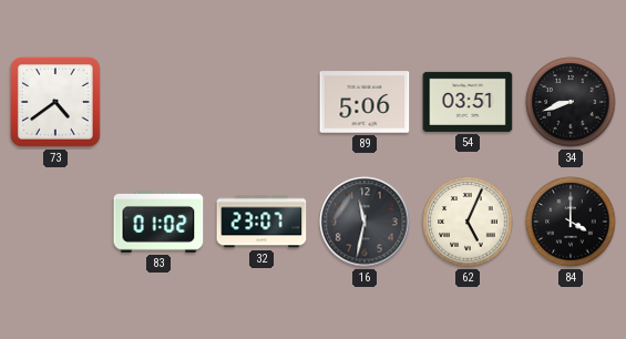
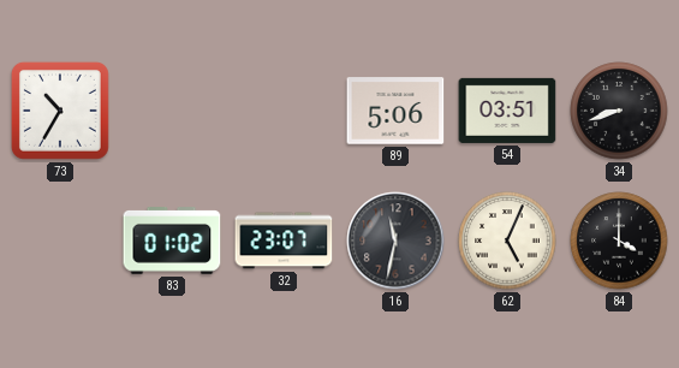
73: 4:39 -> 10:35
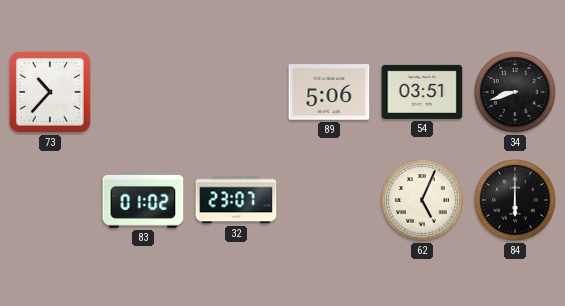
73: 10:35 -> 10:37
16: 11:32 -> none
84: 4:00 -> 6:00
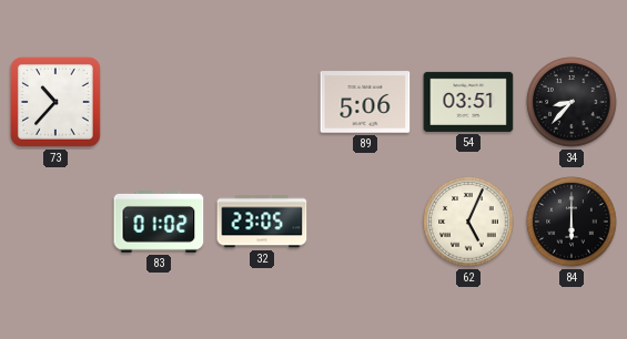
34: 8:42 -> 8:37
32: 23:07 -> 23:05
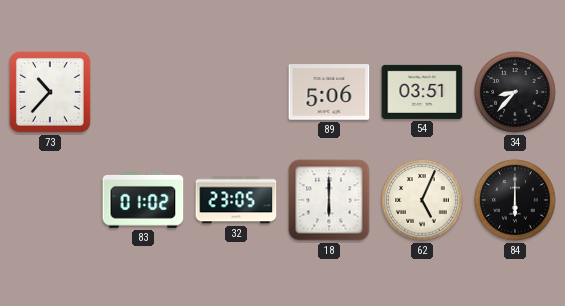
18: none -> 6:00
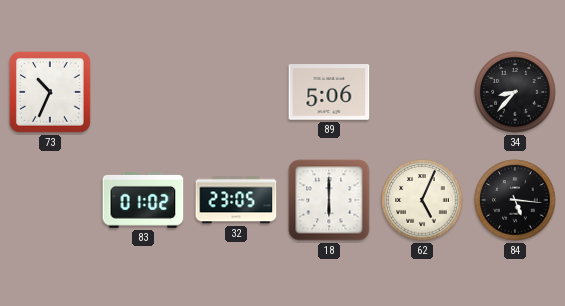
73: 10:37 -> 10:34
54: 03:51 -> none
84: 6:00 -> 5:16
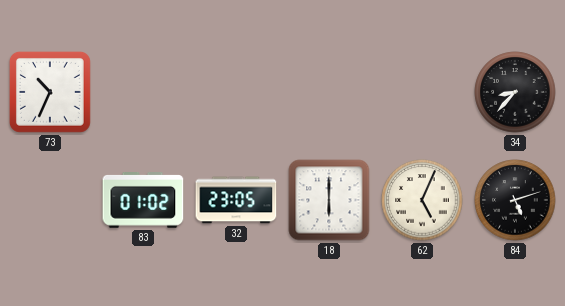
89: 5:06 -> none
84: 5:16 -> 5:12
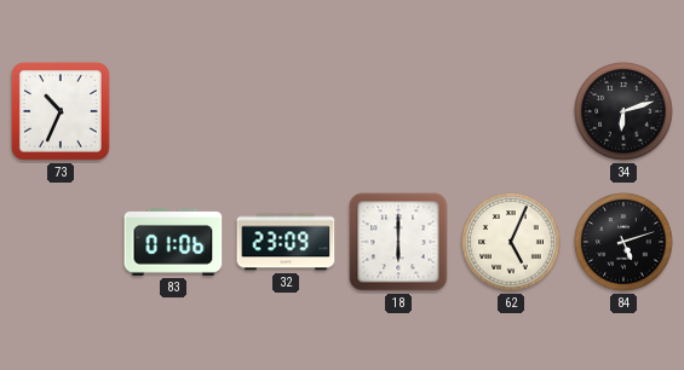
34: 8:37 -> 6:12
83: 01:02 -> 01:06
32: 23:05 -> 23:09
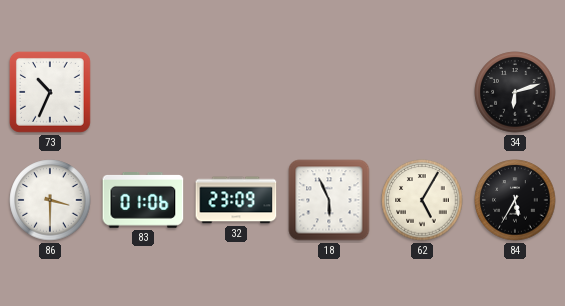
86: none -> 3:30
18: 6:00 -> 5:56
62: 5:04 -> 5:05
84: 5:12 -> 5:35
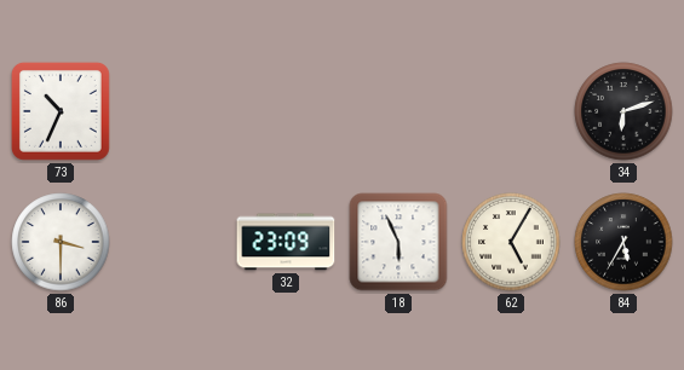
83: 01:06 -> none
